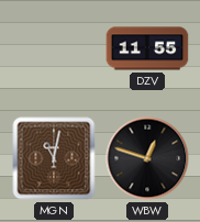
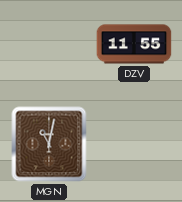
WBW: 12:48 -> none
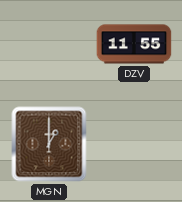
MGN: 11:02 -> 1:00
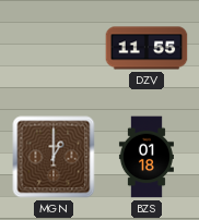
BZS: none -> 01:18
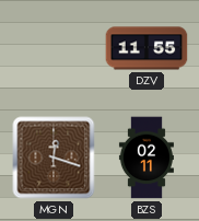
MGN: 1:00 -> 12:18
BZS: 01:18 -> 02:11
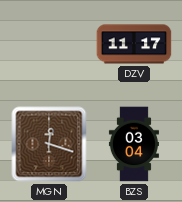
DZV: 11:55 -> 11:17
BZS: 02:11 -> 03:04
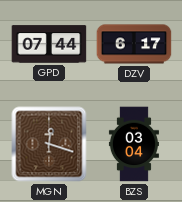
GPD: none -> 07:44
DZV: 11:17 -> 6:17
